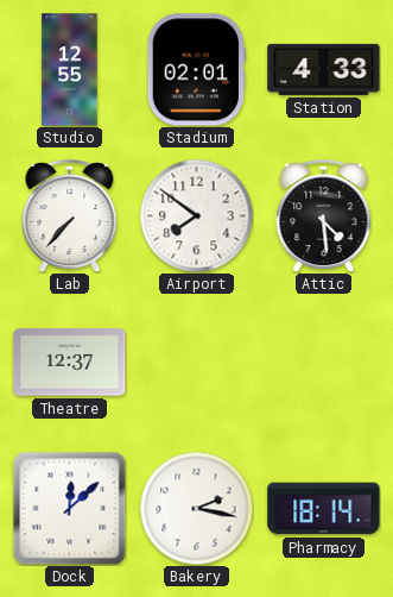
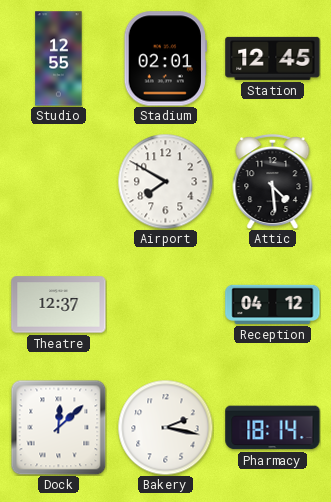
Station: 4:33 -> 12:45
Lab: 7:37 -> none
Airport: 7:51 -> 7:50
Reception: none -> 04:12
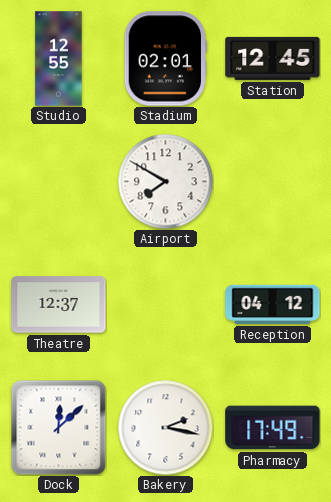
Attic: 4:29 -> none
Pharmacy: 18:14 -> 17:49
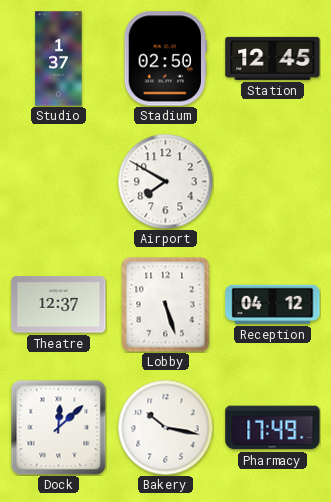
Studio: 12:55 -> 1:37
Stadium: 02:01 -> 02:50
Lobby: none -> 5:27
Bakery: 2:17 -> 10:17
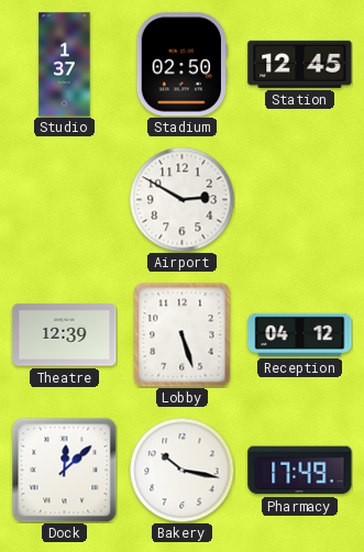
Airport: 7:50 -> 2:50
Theatre: 12:37 -> 12:39
